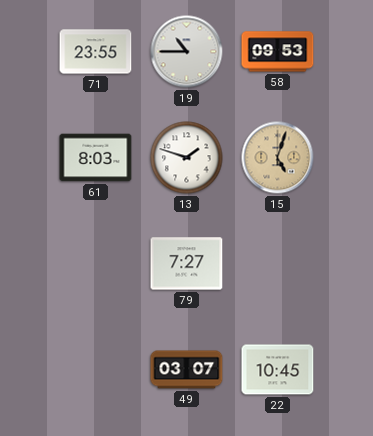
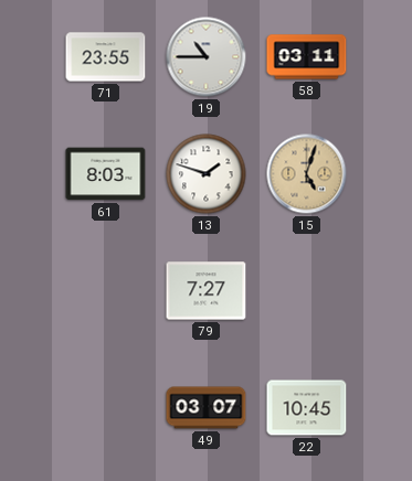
58: 09:53 -> 03:11
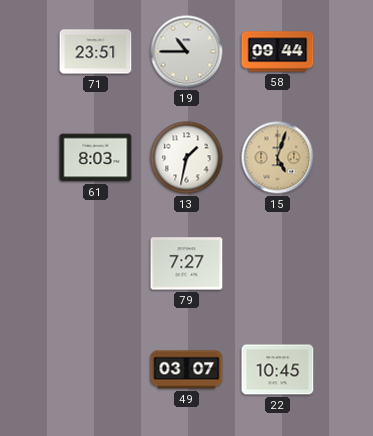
71: 23:55 -> 23:51
58: 03:11 -> 09:44
13: 1:48 -> 1:32
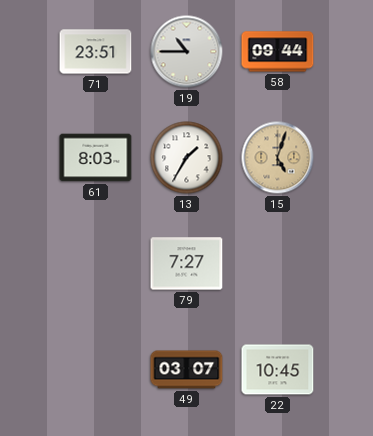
13: 1:32 -> 1:35
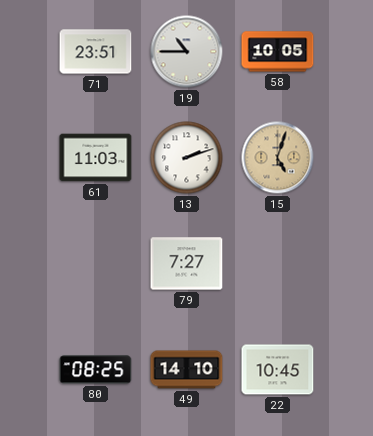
58: 09:44 -> 10:05
61: 8:03 -> 11:03
13: 1:35 -> 2:12
80: none -> 08:25
49: 03:07 -> 14:10
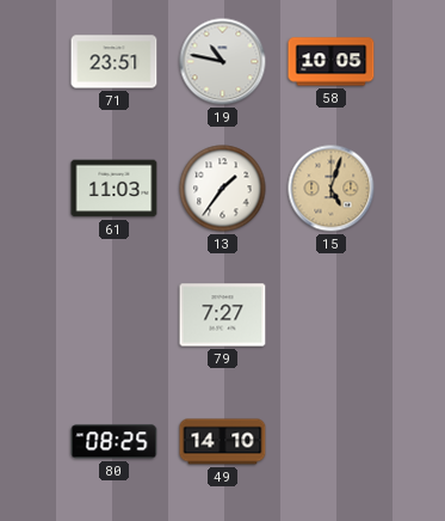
19: 10:45 -> 10:47
13: 2:12 -> 1:36
22: 10:45 -> none
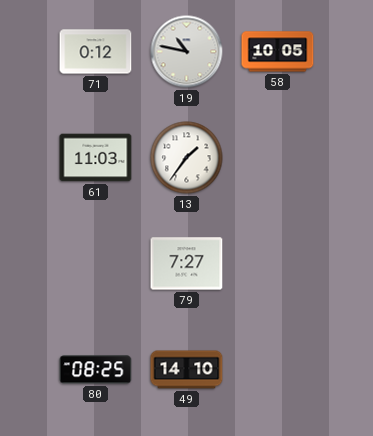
71: 23:51 -> 0:12
15: 5:03 -> none
